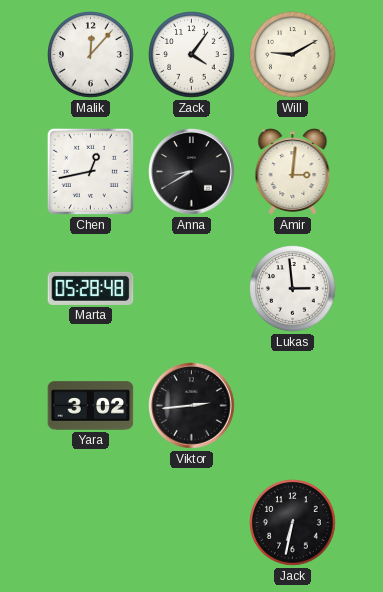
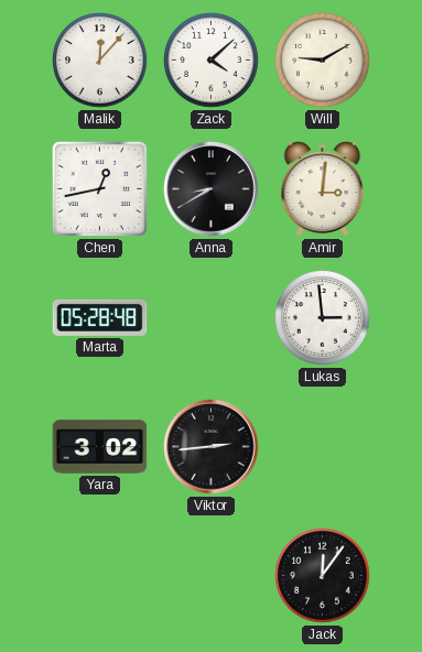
Zack: 4:06 -> 4:08
Jack: 6:32 -> 12:06
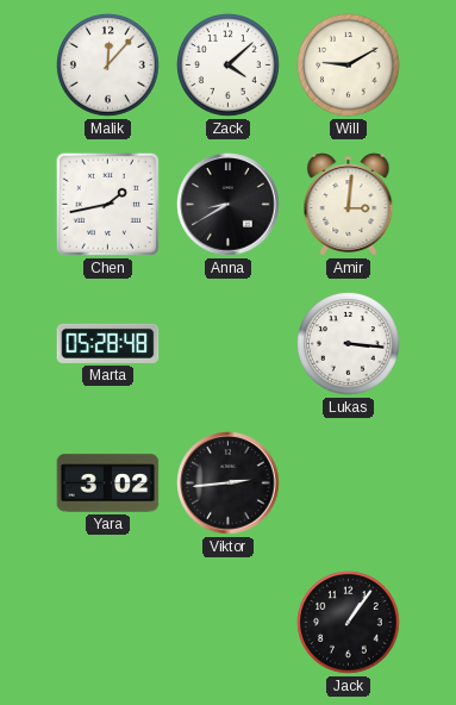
Chen: 12:43 -> 1:43
Lukas: 2:59 -> 3:16
Jack: 12:06 -> 1:06
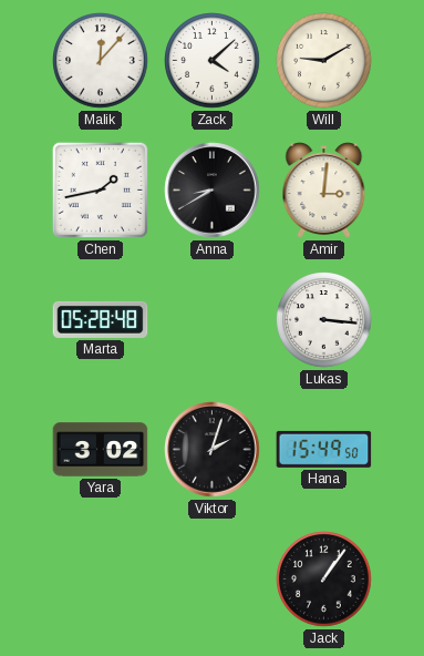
Viktor: 2:44 -> 2:03
Hana: none -> 15:49
